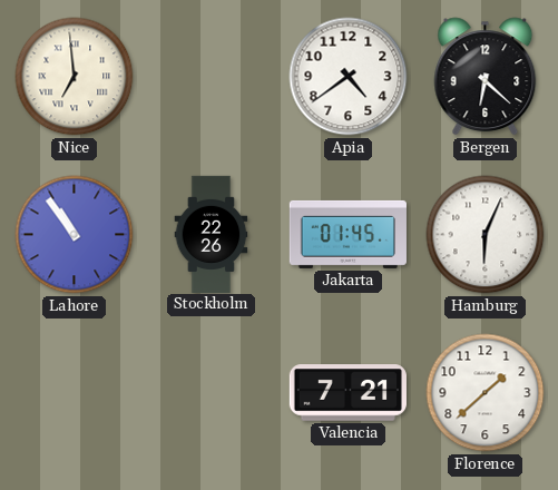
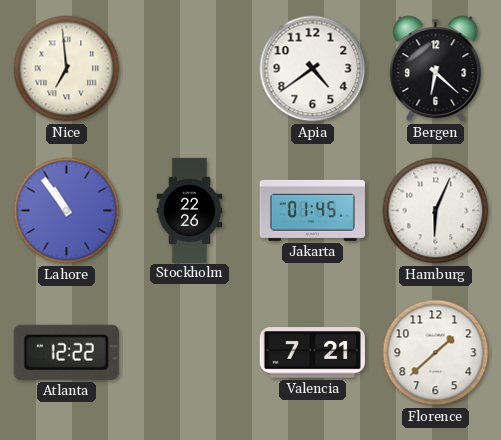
Atlanta: none -> 12:22
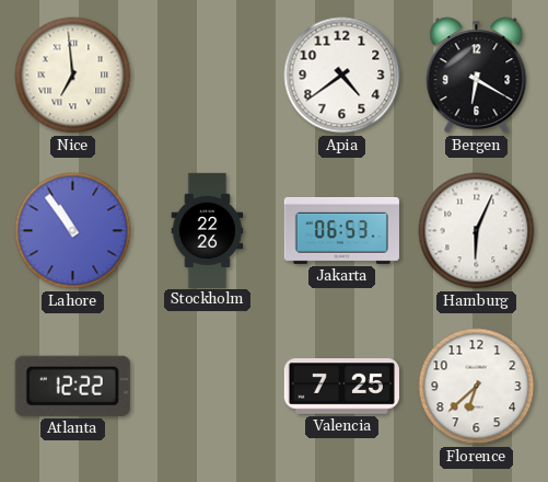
Bergen: 6:22 -> 6:20
Jakarta: 01:45 -> 06:53
Valencia: 7:21 -> 7:25
Florence: 1:38 -> 6:38
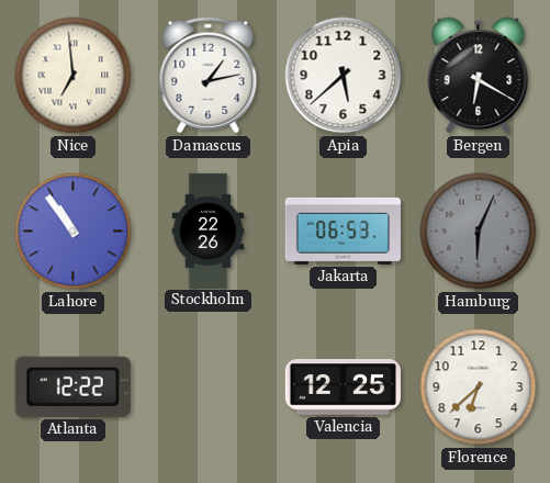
Damascus: none -> 1:13
Apia: 4:39 -> 5:38
Hamburg dial: white -> grey
Valencia: 7:25 -> 12:25
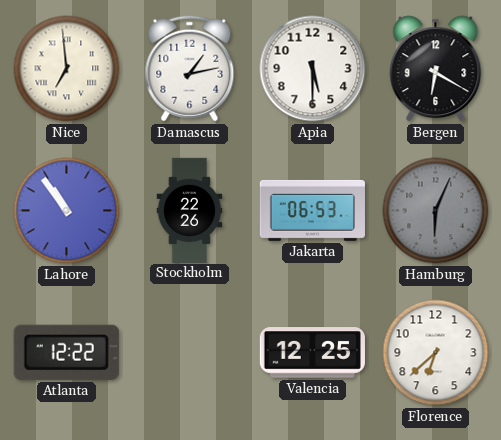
Apia: 5:38 -> 5:30
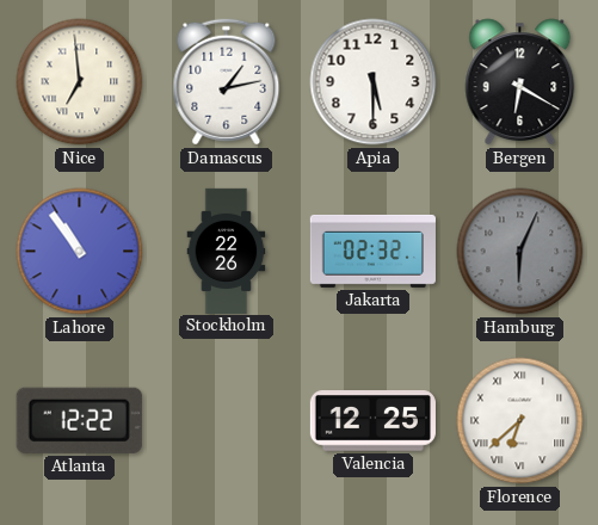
Jakarta: 06:53 -> 02:32
Florence numerals: Arabic -> Roman
